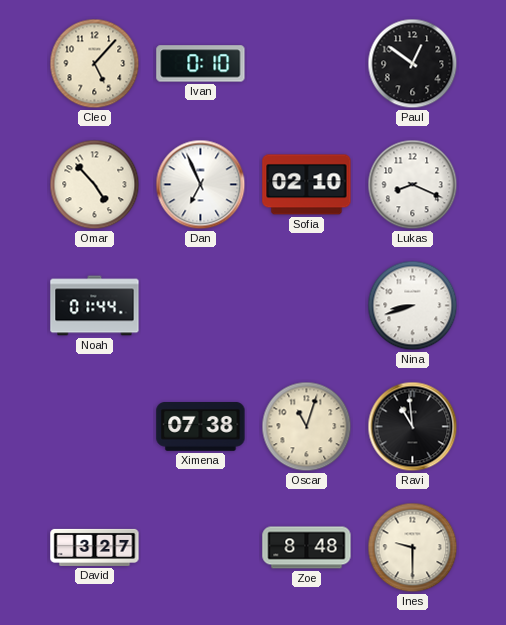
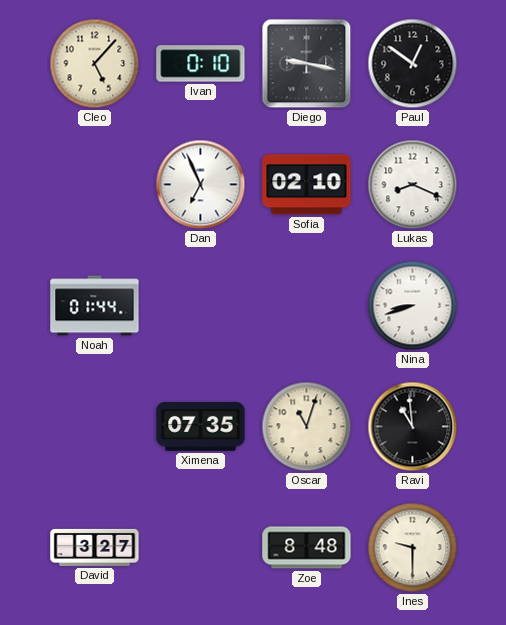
Diego: none -> 9:17
Omar: 4:53 -> none
Ximena: 07:38 -> 07:35
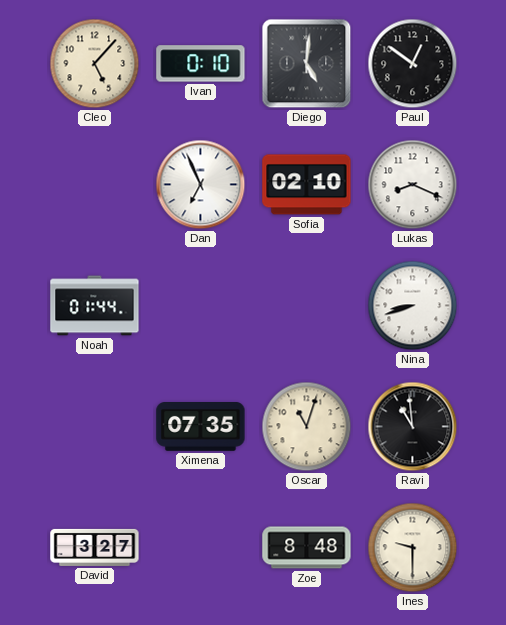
Diego: 9:17 -> 5:01
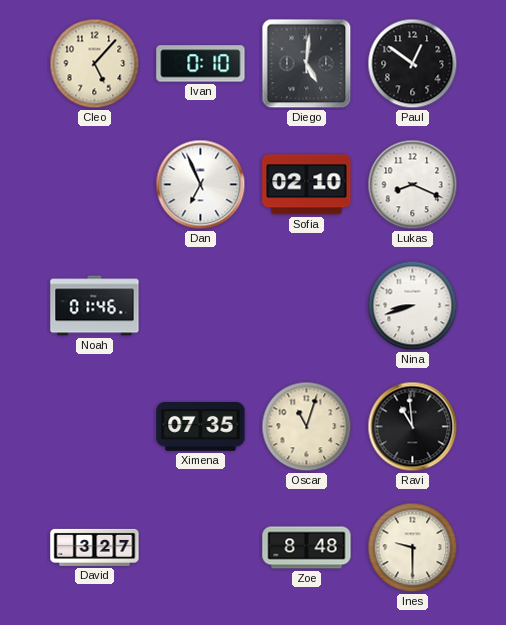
Noah: 01:44 -> 01:46
